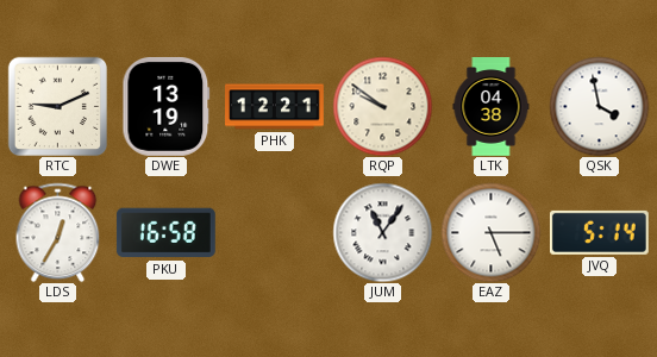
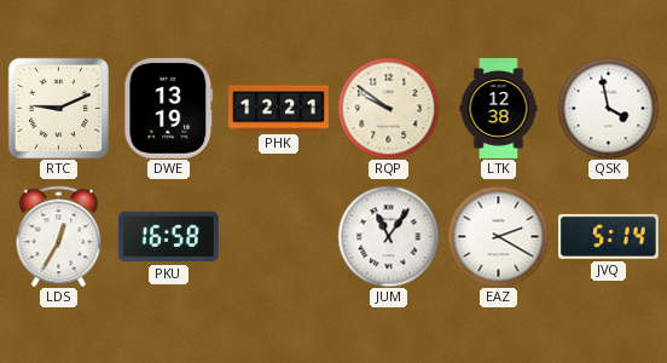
LTK: 04:38 -> 12:38
EAZ: 5:15 -> 2:20
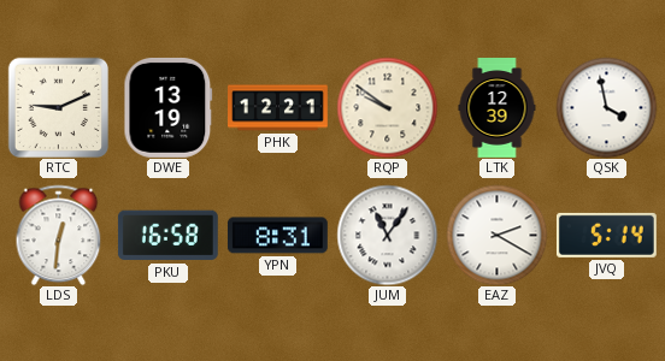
LTK: 12:38 -> 12:39
LDS: 12:35 -> 12:31
YPN: none -> 8:31
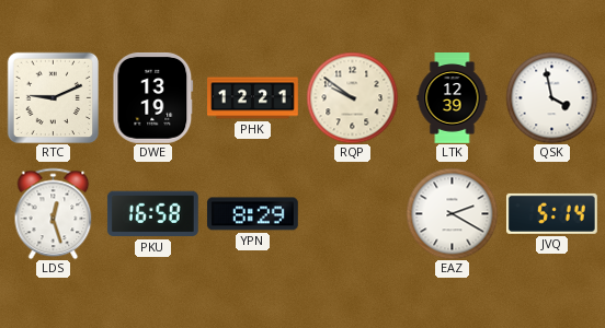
LDS: 12:31 -> 12:27
YPN: 8:31 -> 8:29
JUM: 11:06 -> none
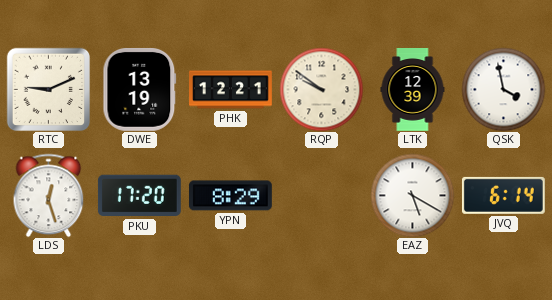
PKU: 16:58 -> 17:20
EAZ: 2:20 -> 5:20
JVQ: 5:14 -> 6:14
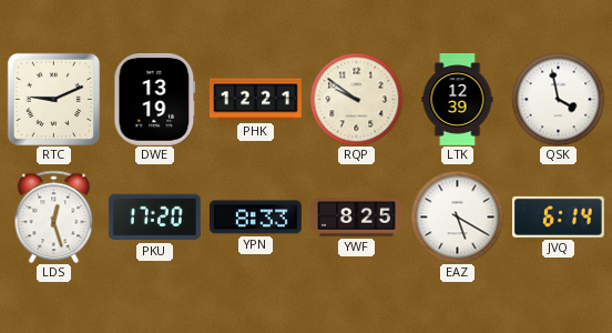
YPN: 8:29 -> 8:33
YWF: none -> 8:25
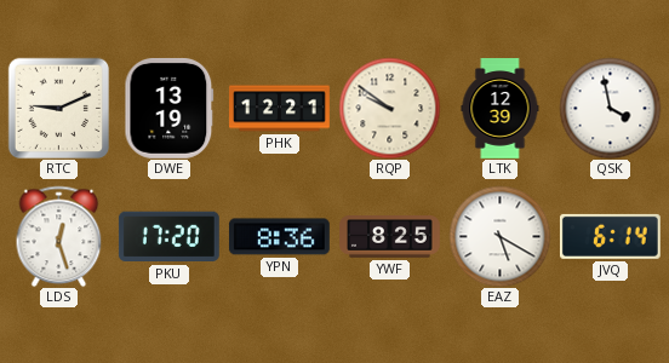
YPN: 8:33 -> 8:36
